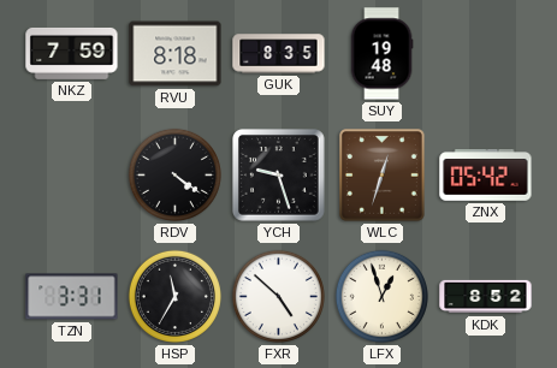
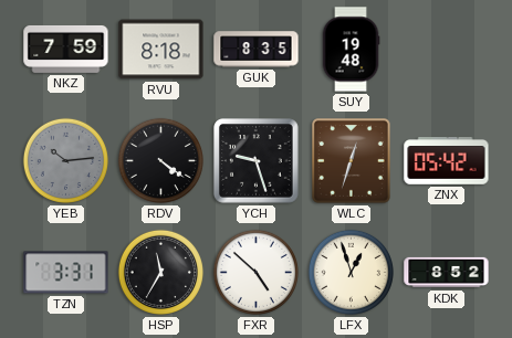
YEB: none -> 10:14
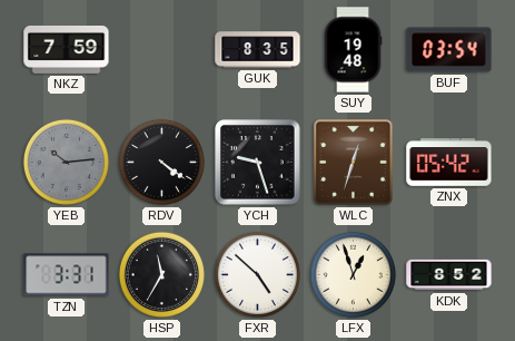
RVU: 8:18 -> none
BUF: none -> 03:54
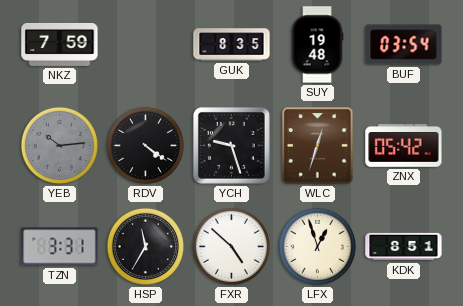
KDK: 8:52 -> 8:51
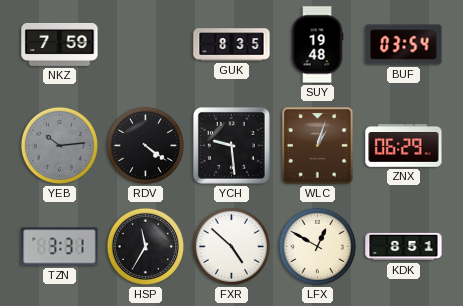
YCH: 9:27 -> 9:29
WLC: 12:33 -> 1:03
ZNX: 05:42 -> 06:29
LFX: 12:57 -> 12:50
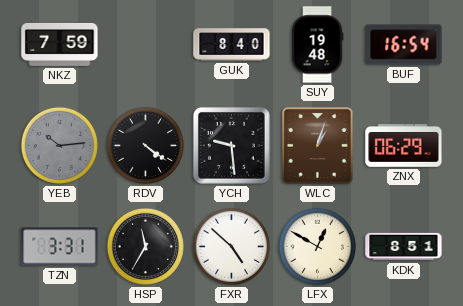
GUK: 8:35 -> 8:40
BUF: 03:54 -> 16:54
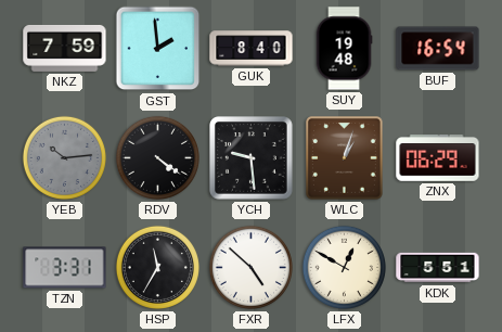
GST: none -> 1:59
KDK: 8:51 -> 5:51
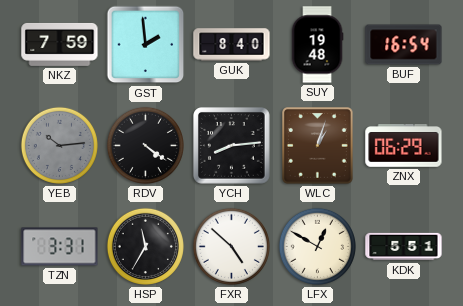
YCH: 9:29 -> 8:14
